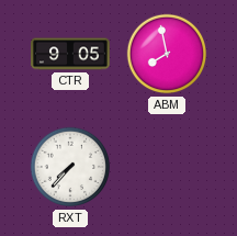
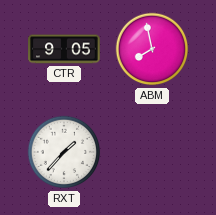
RXT: 7:37 -> 1:37
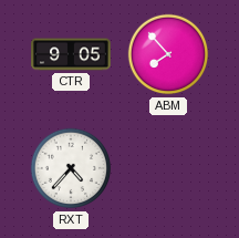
ABM: 7:58 -> 7:53
RXT: 1:37 -> 4:37
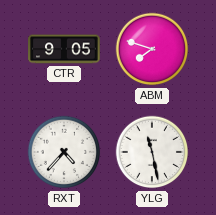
ABM: 7:53 -> 7:48
YLG: none -> 11:28
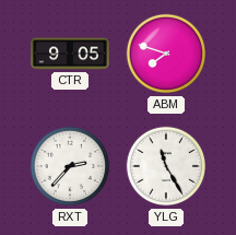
RXT: 4:37 -> 2:37
YLG: 11:28 -> 11:25
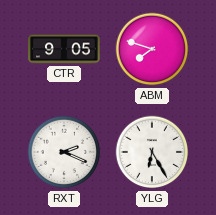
RXT: 2:37 -> 2:19
YLG: 11:25 -> 6:25
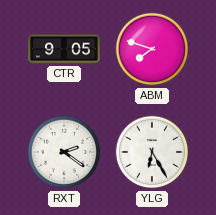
RXT: 2:19 -> 2:21
